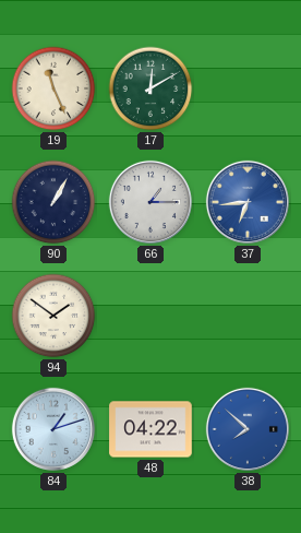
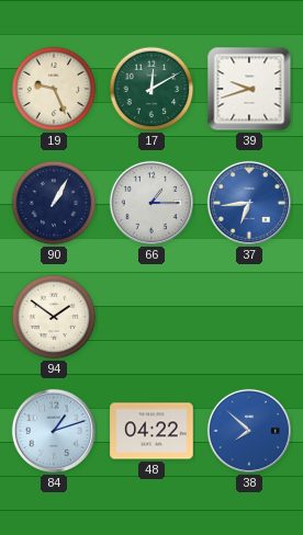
19: 11:26 -> 9:26
39: none -> 9:42
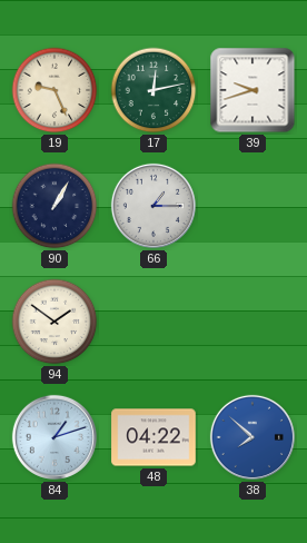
17: 12:10 -> 12:13
37: 6:44 -> none
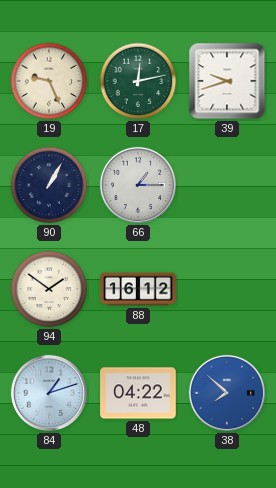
88: none -> 16:12
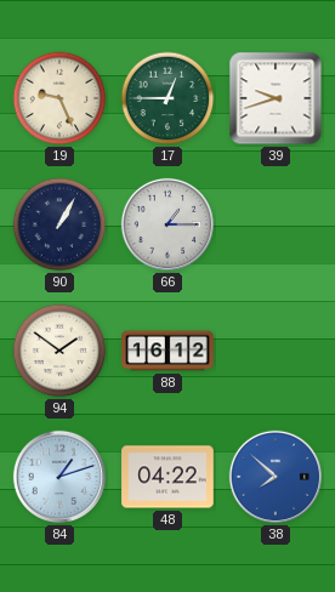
17: 12:13 -> 12:45
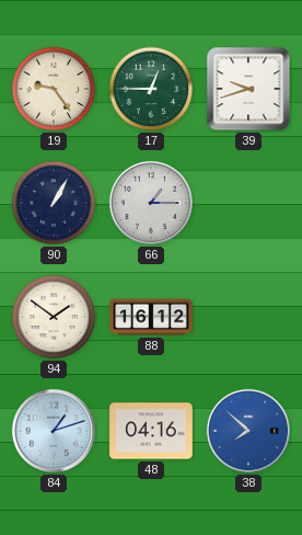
19: 9:26 -> 9:24
48: 04:22 -> 04:16
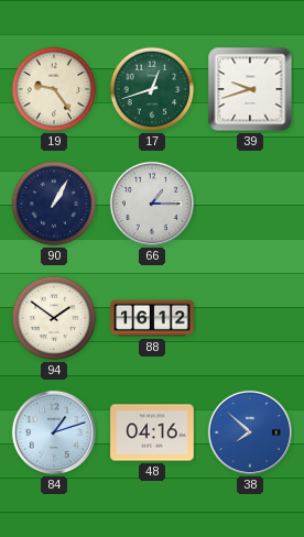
17: 12:45 -> 12:42
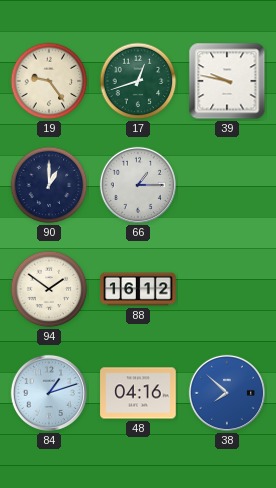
39: 9:42 -> 9:47
90: 1:05 -> 1:00
